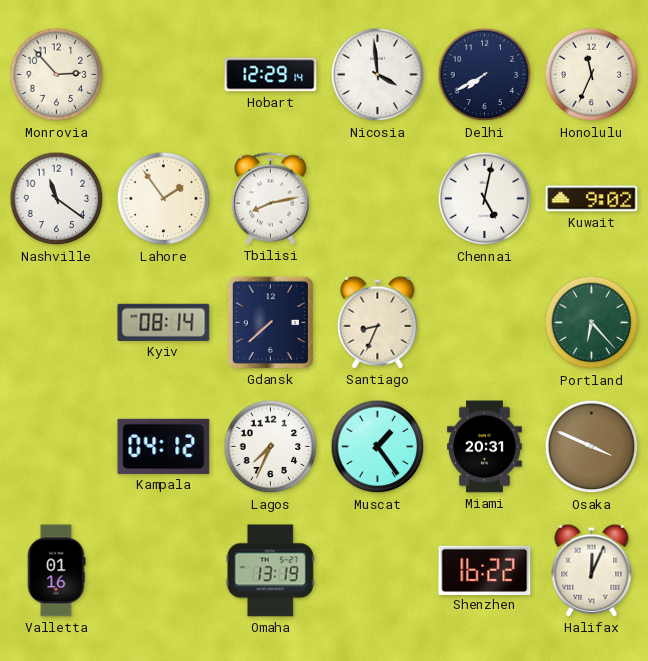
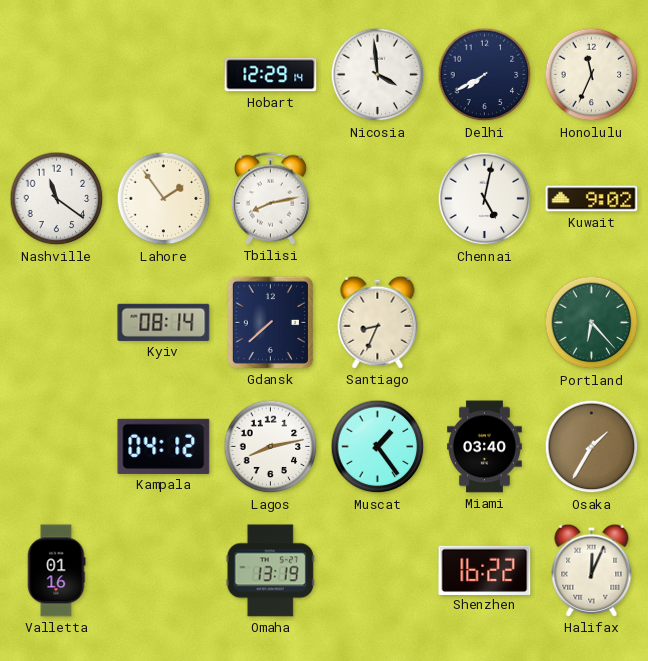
Monrovia: 2:53 -> none
Lagos: 7:34 -> 8:13
Miami: 20:31 -> 03:40
Osaka: 3:49 -> 1:35
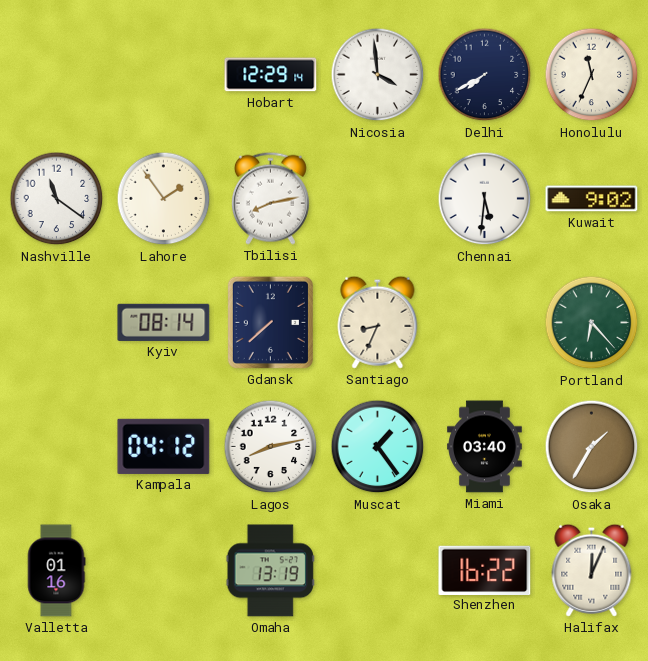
Chennai: 5:02 -> 5:31
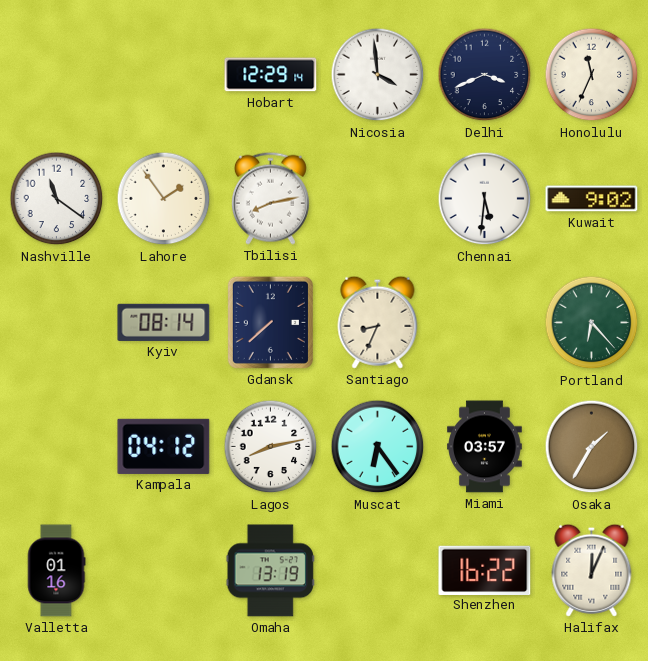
Delhi: 7:40 -> 3:41
Muscat: 1:24 -> 6:24
Miami: 03:40 -> 03:57
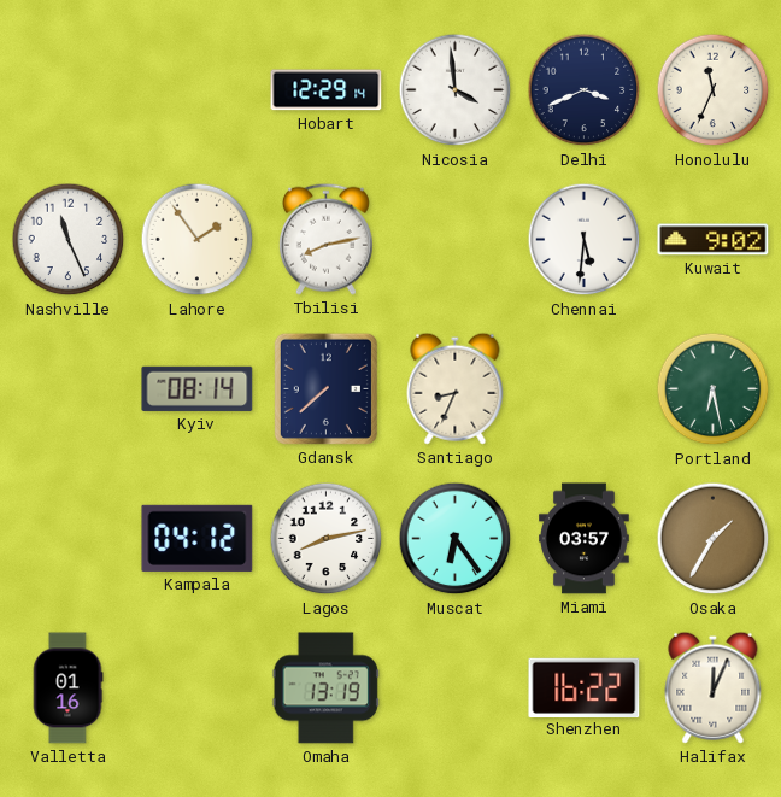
Nashville: 11:21 -> 11:26
Portland: 6:23 -> 6:28
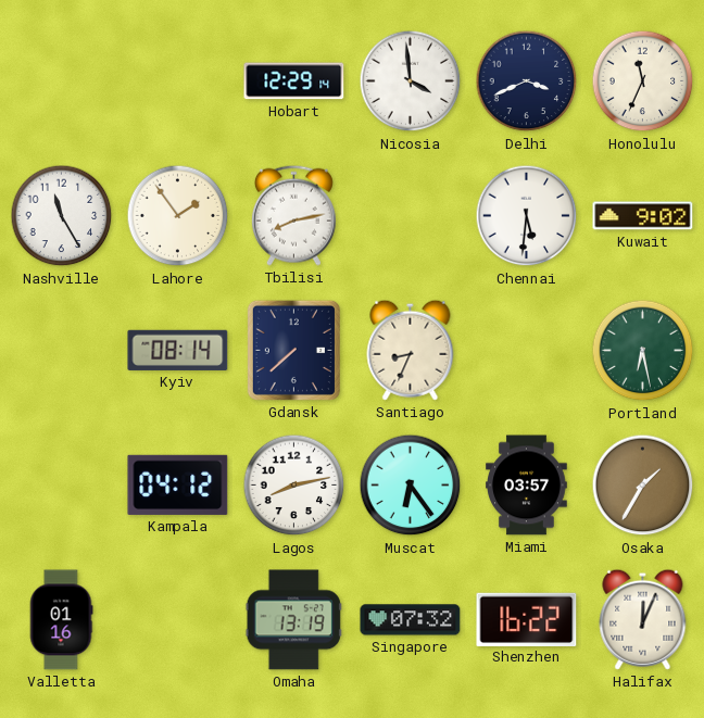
Nashville: 11:26 -> 11:25
Singapore: none -> 07:32
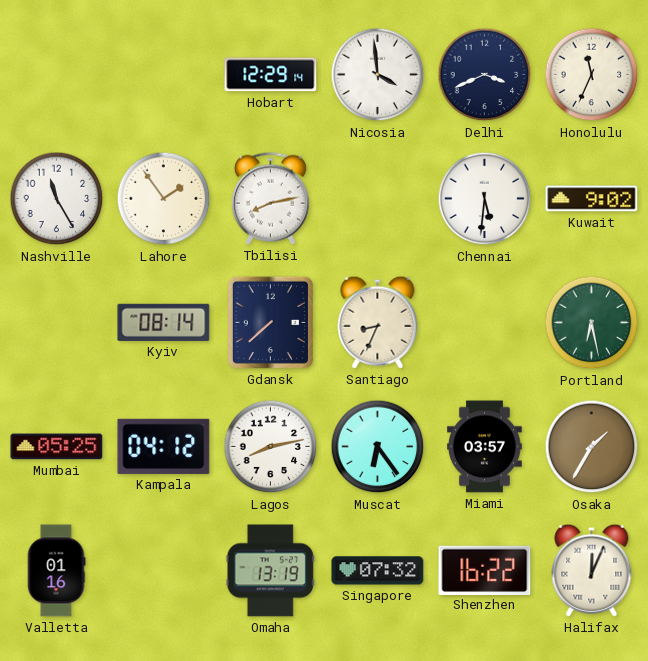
Mumbai: none -> 05:25
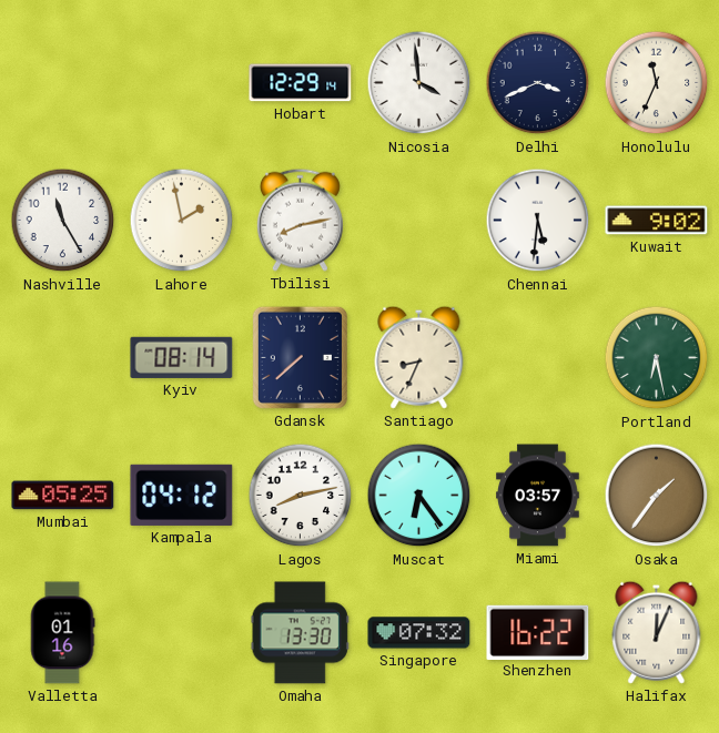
Lahore: 1:54 -> 1:58
Osaka: 1:35 -> 1:36
Omaha: 13:19 -> 13:30
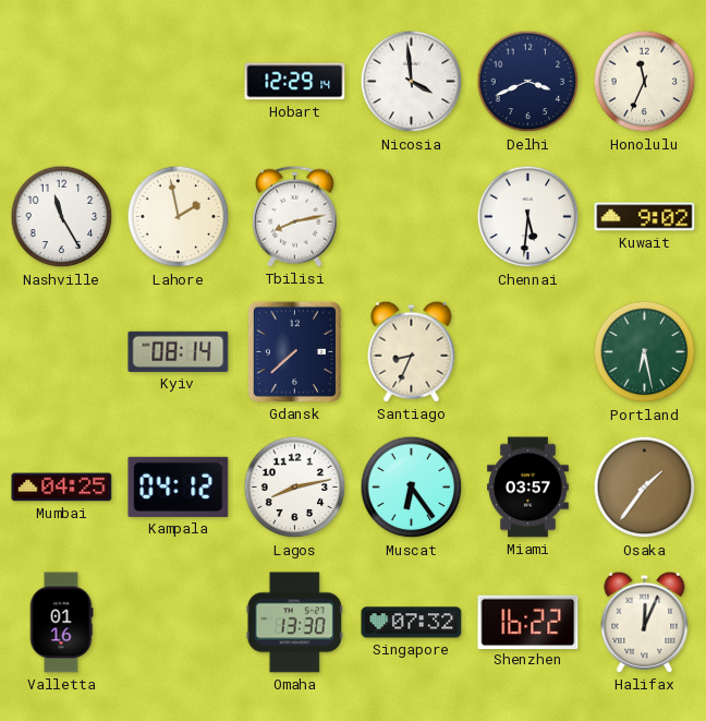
Mumbai: 05:25 -> 04:25
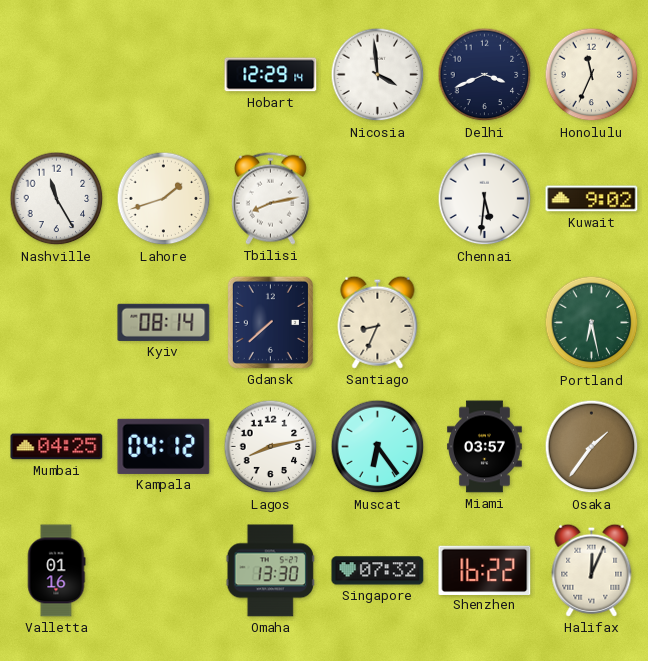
Lahore: 1:58 -> 1:42
